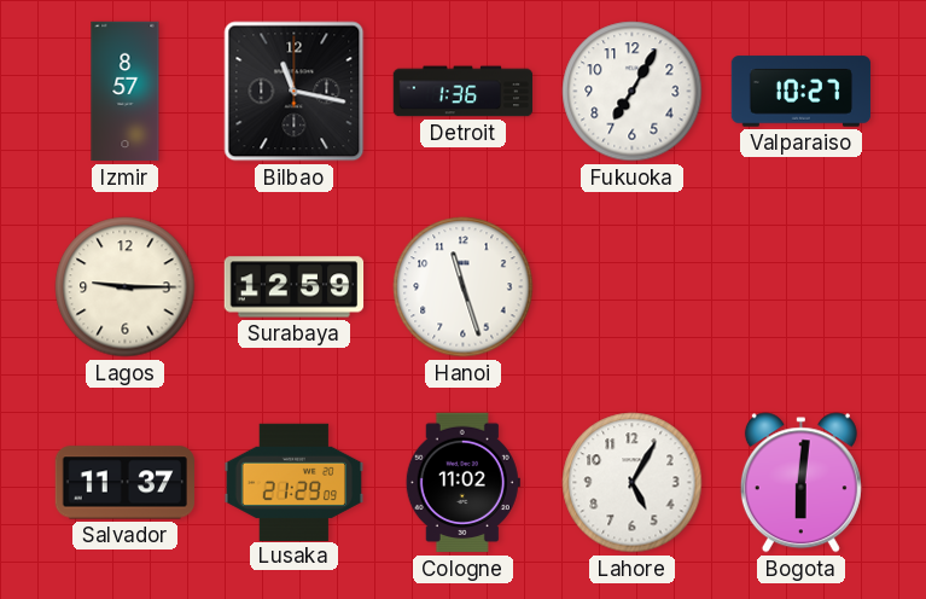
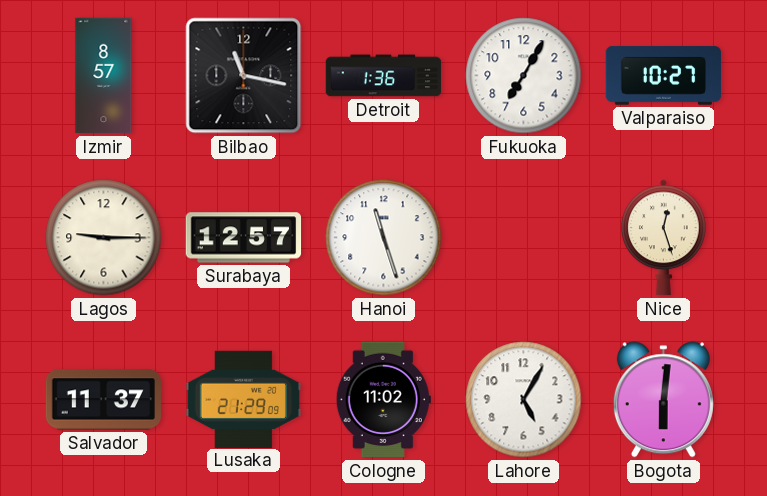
Surabaya: 12:59 -> 12:57
Nice: none -> 12:27
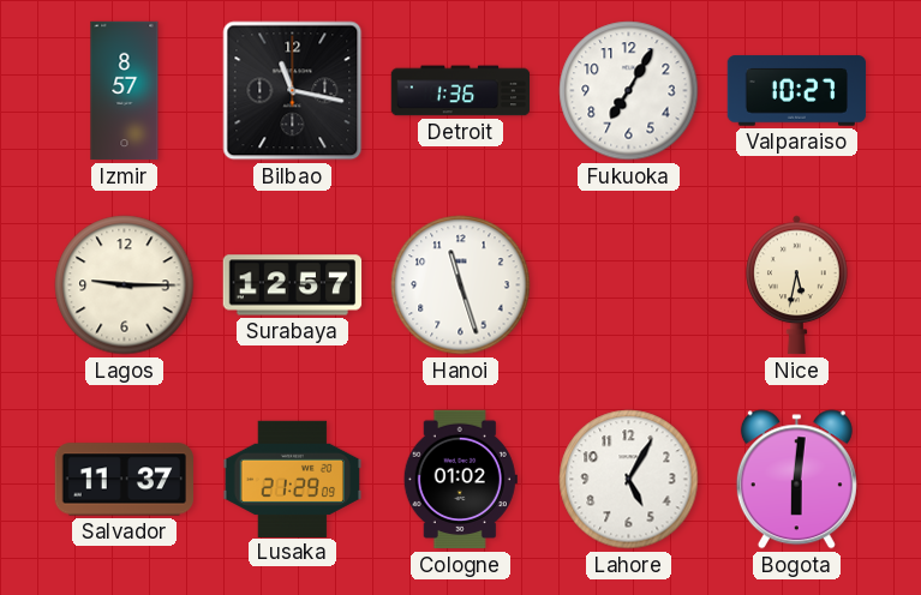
Nice: 12:27 -> 5:32
Cologne: 11:02 -> 01:02
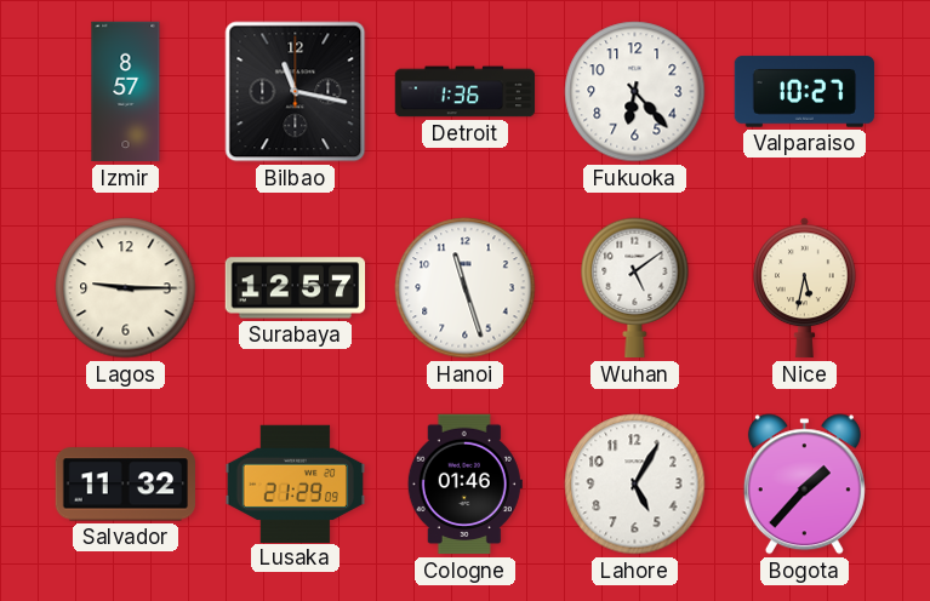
Fukuoka: 7:05 -> 6:23
Wuhan: none -> 5:09
Salvador: 11:37 -> 11:32
Cologne: 01:02 -> 01:46
Bogota: 6:01 -> 1:37
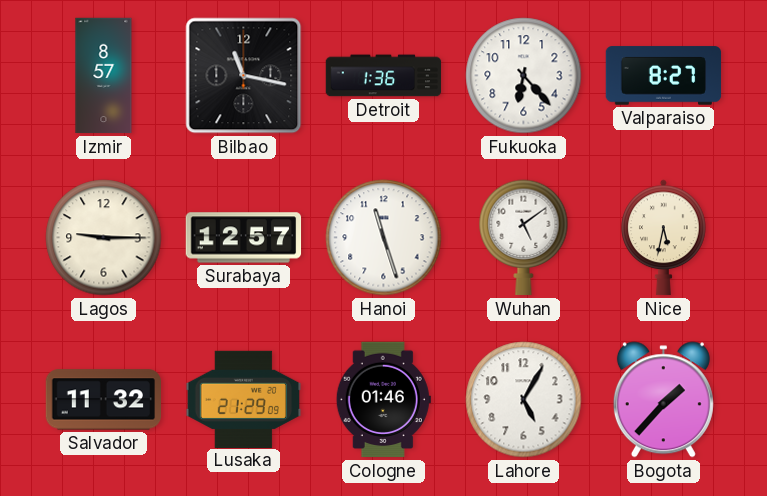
Valparaiso: 10:27 -> 8:27
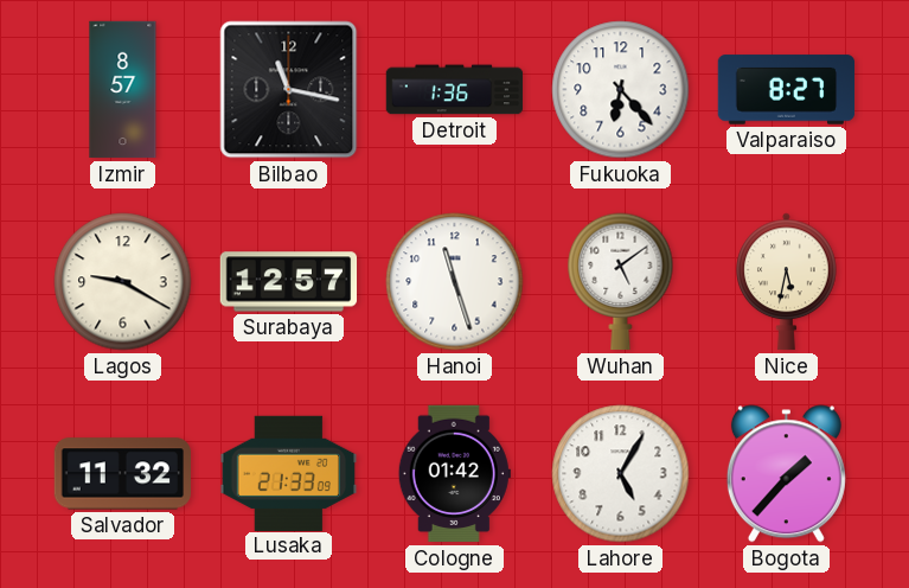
Lagos: 9:15 -> 9:20
Lusaka: 21:29 -> 21:33
Cologne: 01:46 -> 01:42
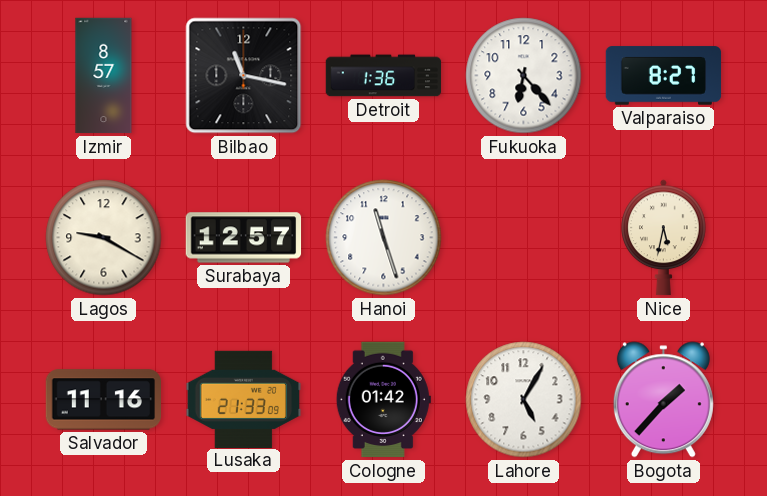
Wuhan: 5:09 -> none
Salvador: 11:32 -> 11:16
